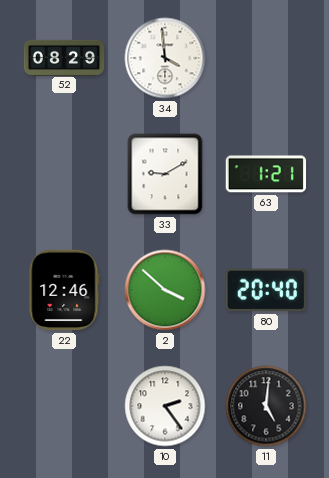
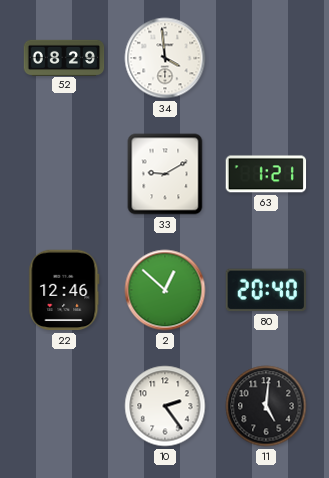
2: 3:52 -> 12:52
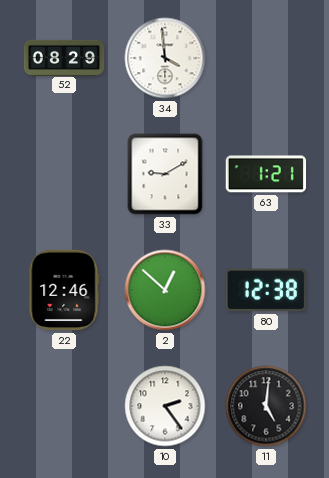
80: 20:40 -> 12:38
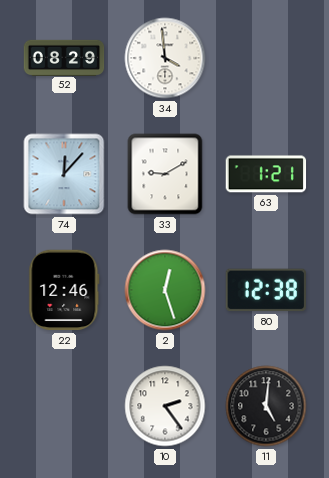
74: none -> 12:07
2: 12:52 -> 12:27
